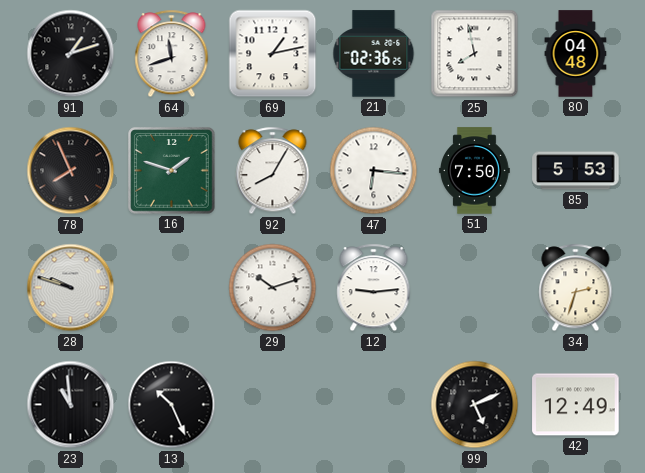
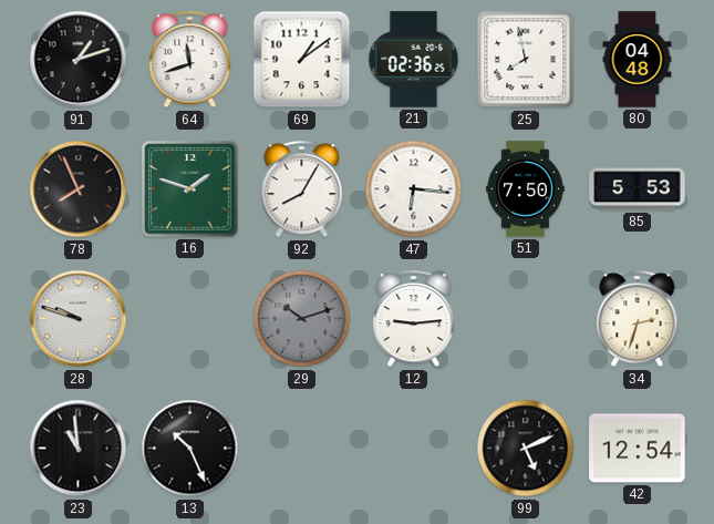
69: 1:13 -> 1:09
29 dial: white -> grey
42: 12:49 -> 12:54
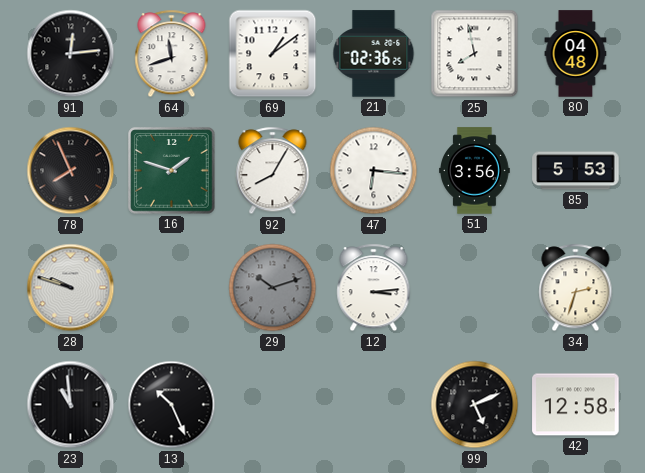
91: 1:12 -> 12:14
51: 7:50 -> 3:56
12: 9:14 -> 3:14
42: 12:54 -> 12:58
